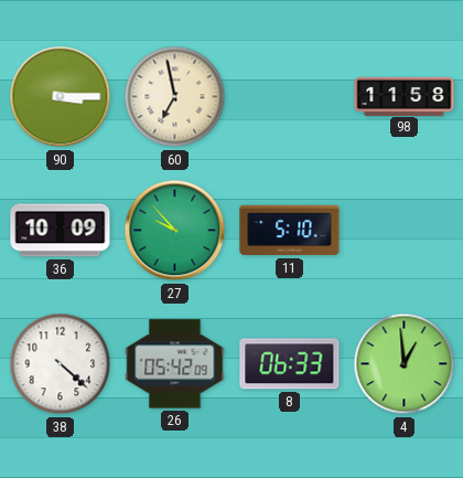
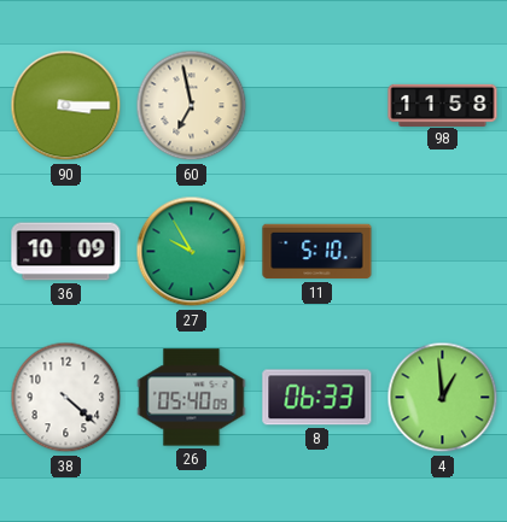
27: 9:53 -> 9:55
26: 05:42 -> 05:40
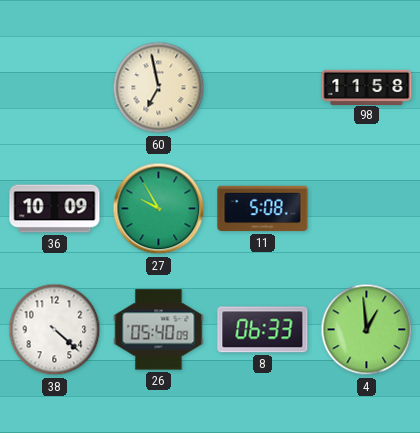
90: 3:15 -> none
11: 5:10 -> 5:08
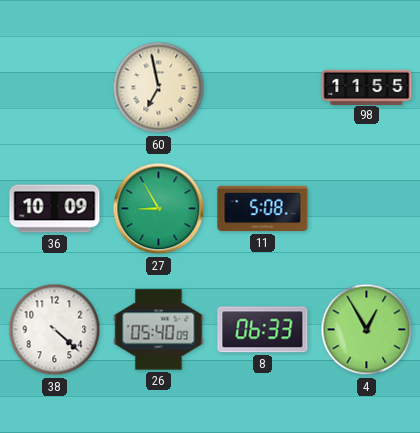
98: 11:58 -> 11:55
27: 9:55 -> 8:55
4: 12:59 -> 12:55
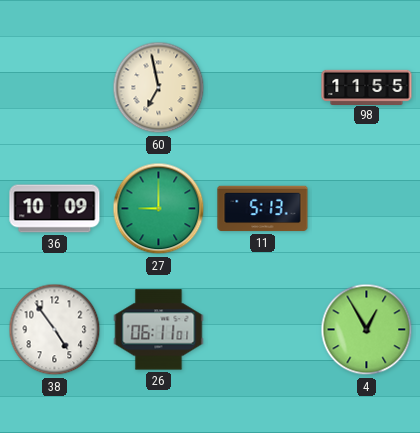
27: 8:55 -> 9:00
11: 5:08 -> 5:13
38: 4:22 -> 4:54
26: 05:40 -> 06:11
8: 06:33 -> none
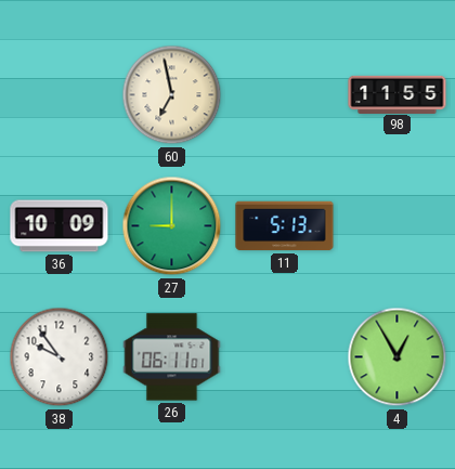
38: 4:54 -> 9:54
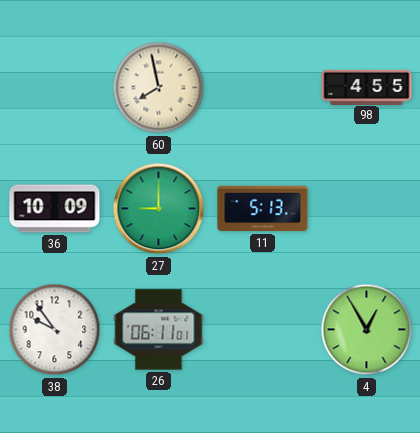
60: 6:58 -> 7:58
98: 11:55 -> 4:55
